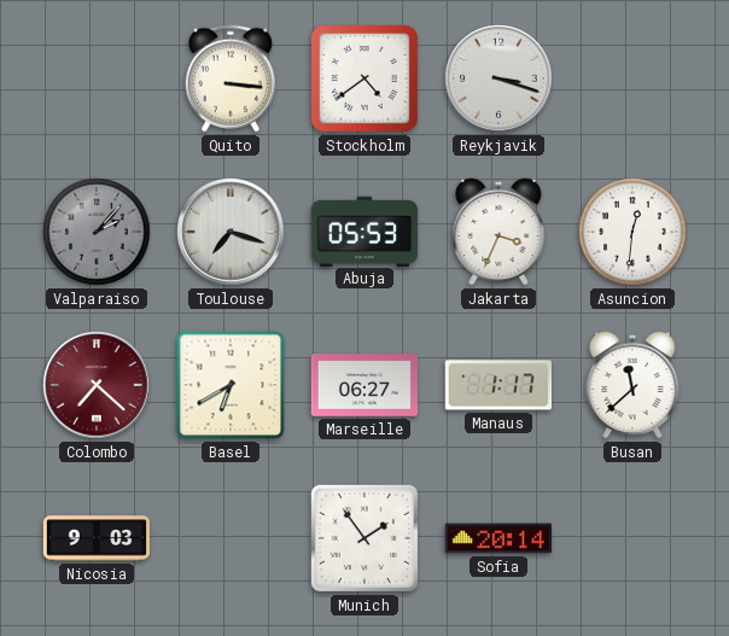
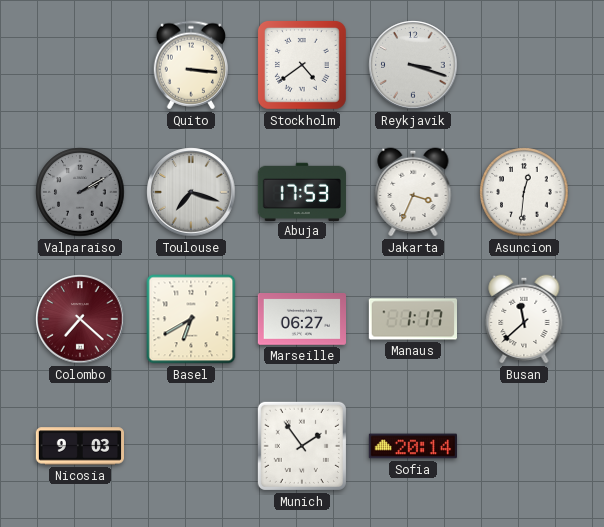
Valparaiso: 2:07 -> 2:10
Abuja: 05:53 -> 17:53
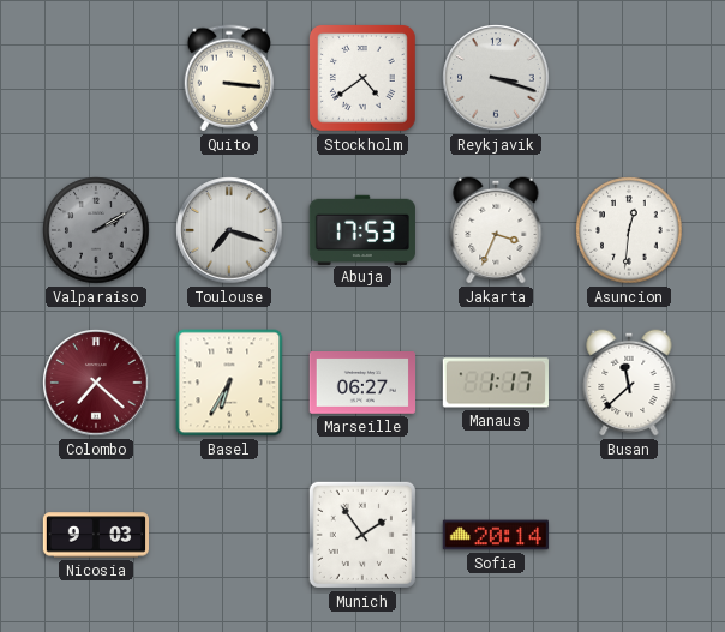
Basel: 6:40 -> 6:35
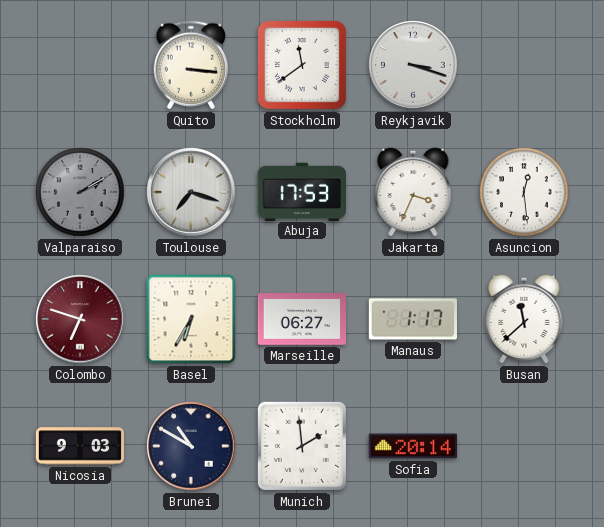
Stockholm: 4:39 -> 11:39
Asuncion: 12:31 -> 12:29
Colombo: 7:22 -> 6:48
Brunei: none -> 10:50
Munich: 1:54 -> 1:59
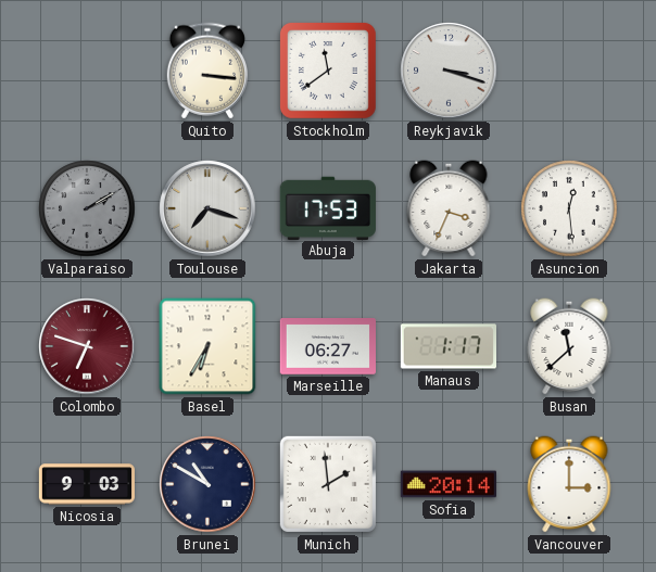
Vancouver: none -> 3:00
